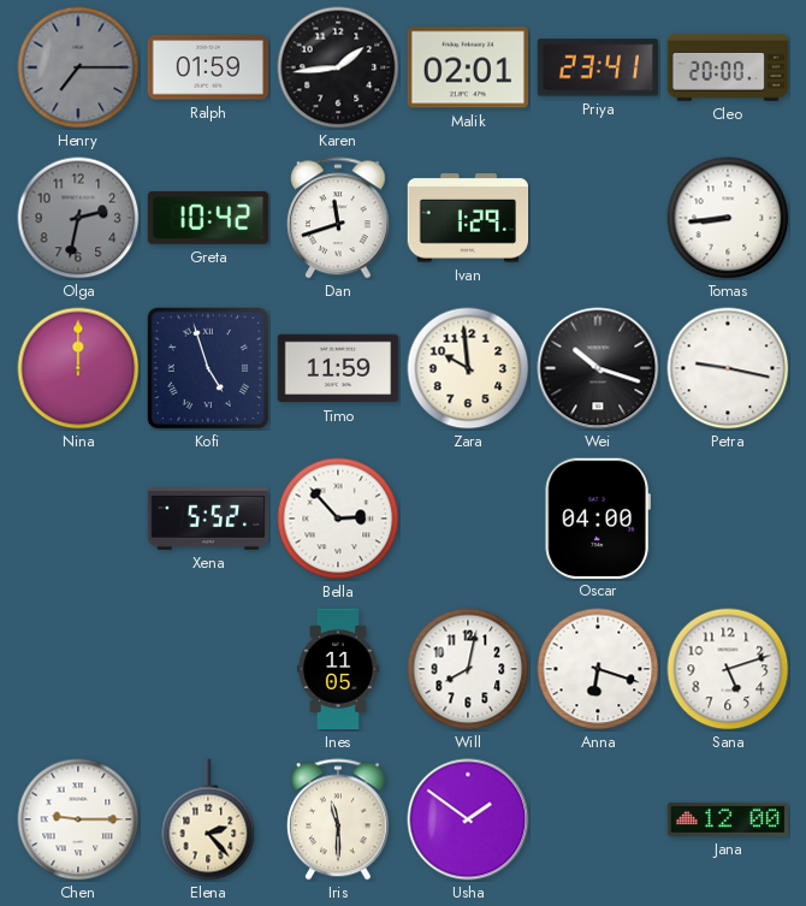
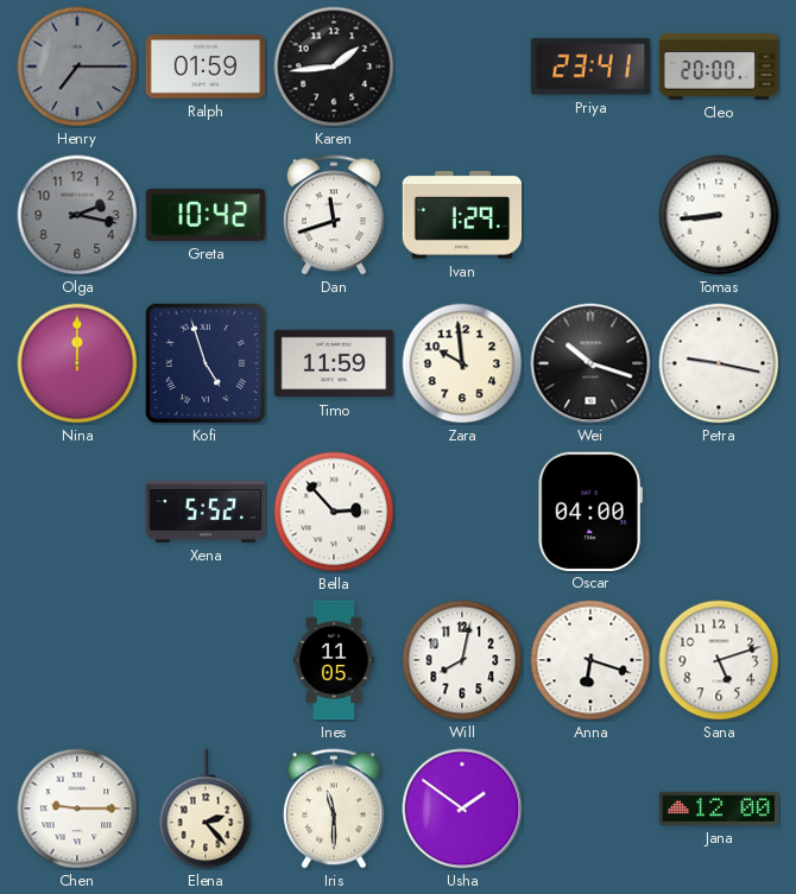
Malik: 02:01 -> none
Olga: 2:32 -> 2:17
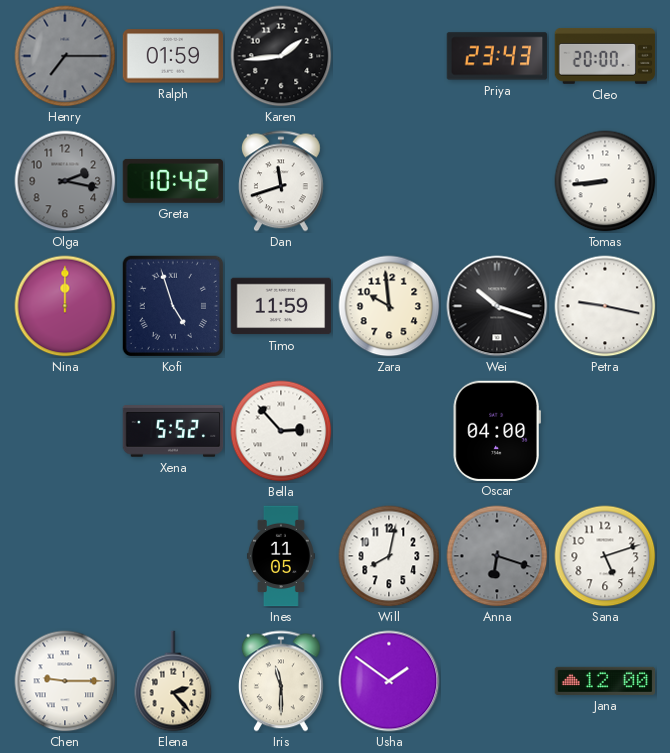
Priya: 23:41 -> 23:43
Ivan: 1:29 -> none
Anna dial: white -> grey
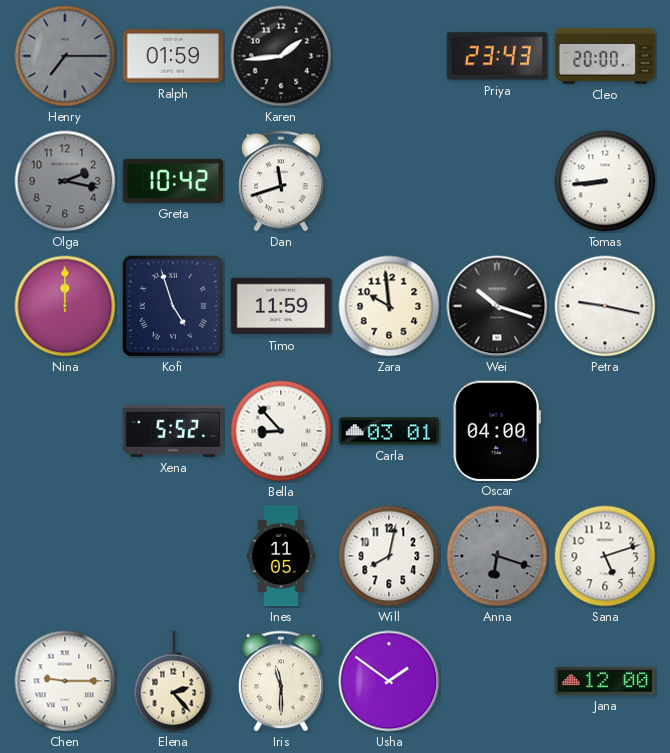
Bella: 2:53 -> 8:53
Carla: none -> 03:01
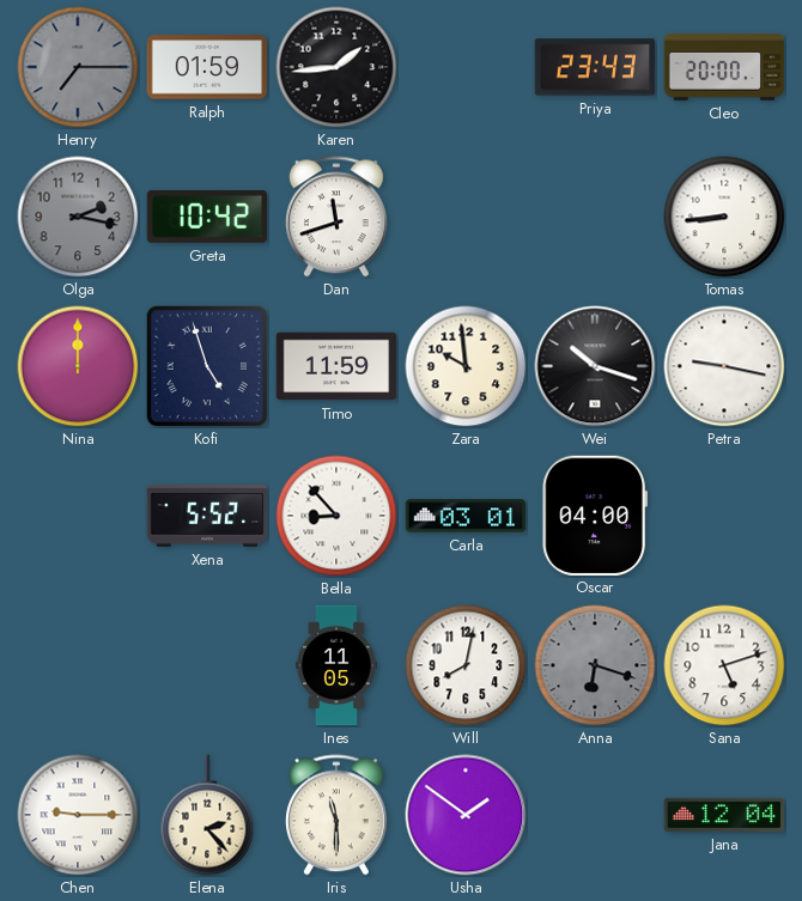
Jana: 12:00 -> 12:04
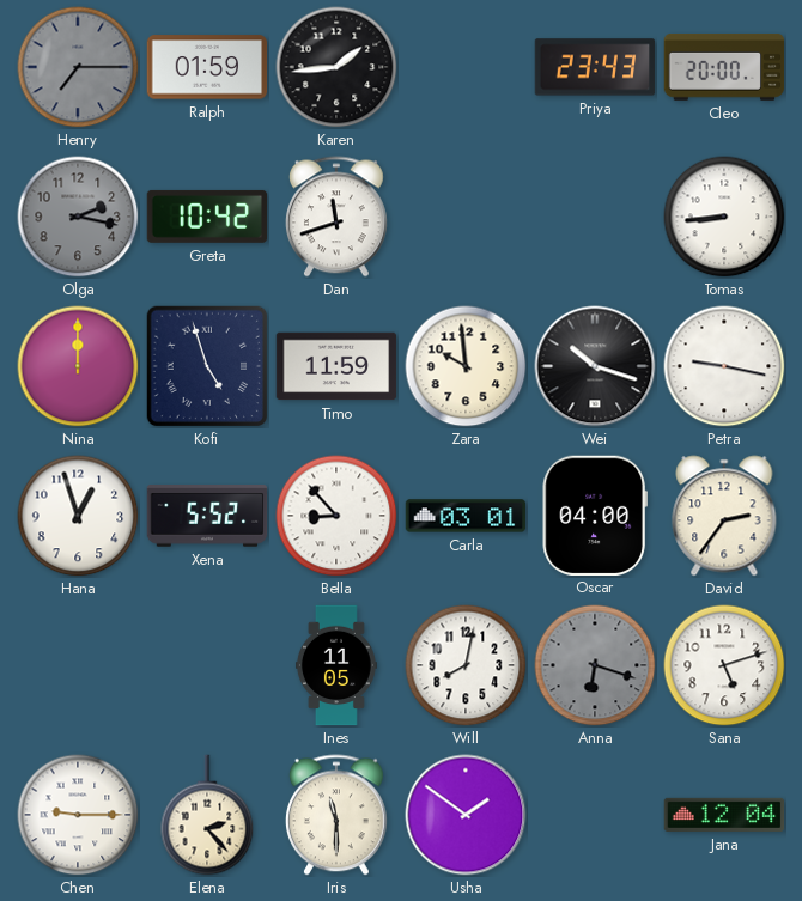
Hana: none -> 12:57
David: none -> 2:36
